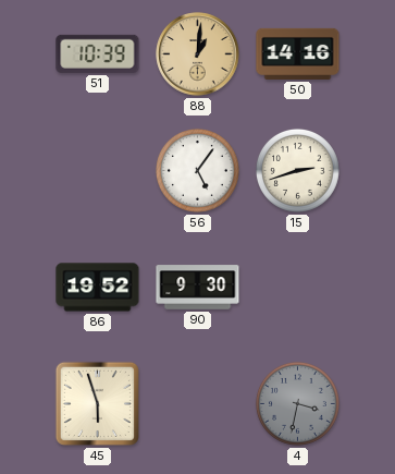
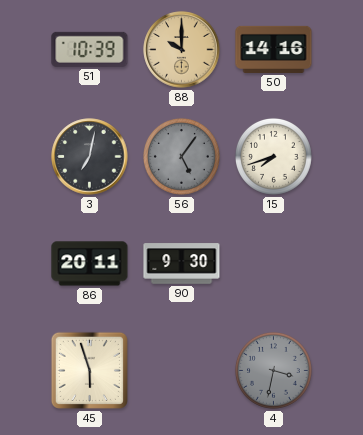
88: 1:01 -> 10:00
3: none -> 7:02
56 dial: white -> grey
15: 2:42 -> 7:42
86: 19:52 -> 20:11
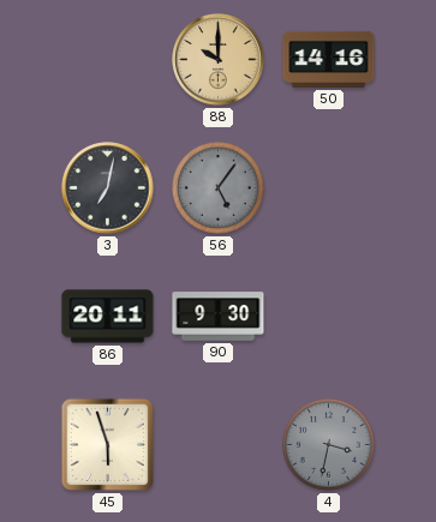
51: 10:39 -> none
15: 7:42 -> none
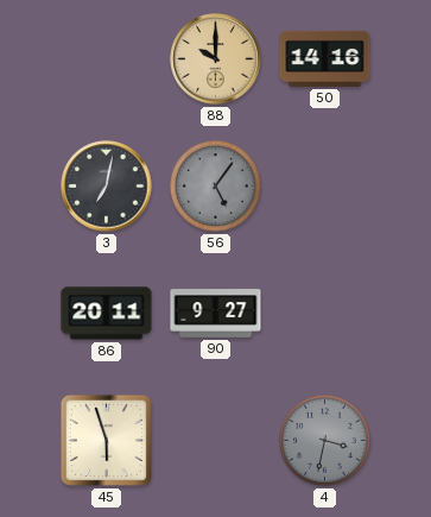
90: 9:30 -> 9:27
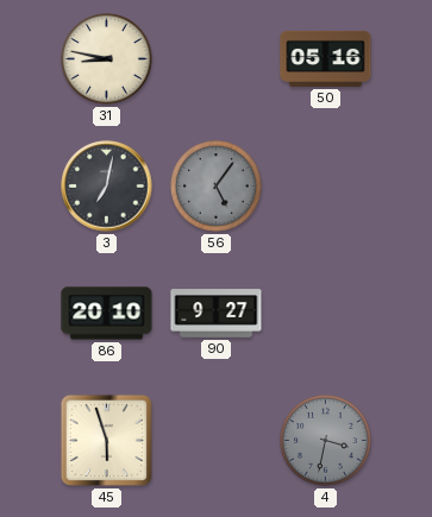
31: none -> 8:47
88: 10:00 -> none
50: 14:16 -> 05:16
86: 20:11 -> 20:10
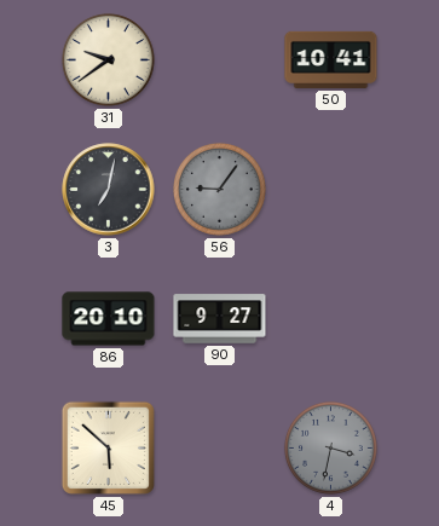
31: 8:47 -> 9:39
50: 05:16 -> 10:41
56: 5:06 -> 9:06
45: 5:57 -> 5:52
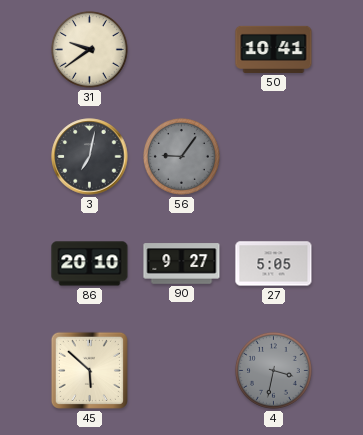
27: none -> 5:05
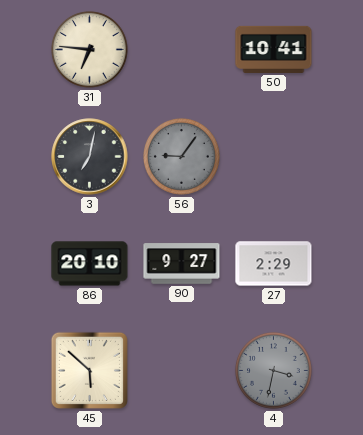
31: 9:39 -> 6:46
27: 5:05 -> 2:29
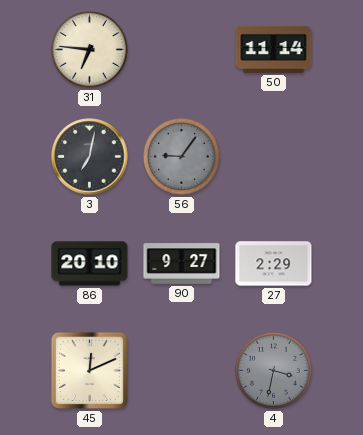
50: 10:41 -> 11:14
45: 5:52 -> 12:11
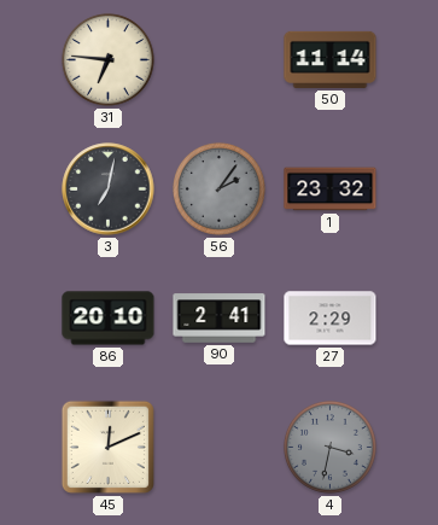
56: 9:06 -> 2:06
1: none -> 23:32
90: 9:27 -> 2:41
